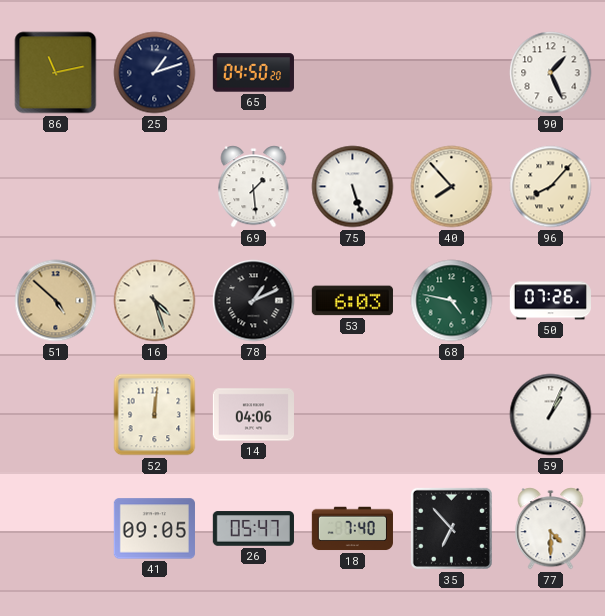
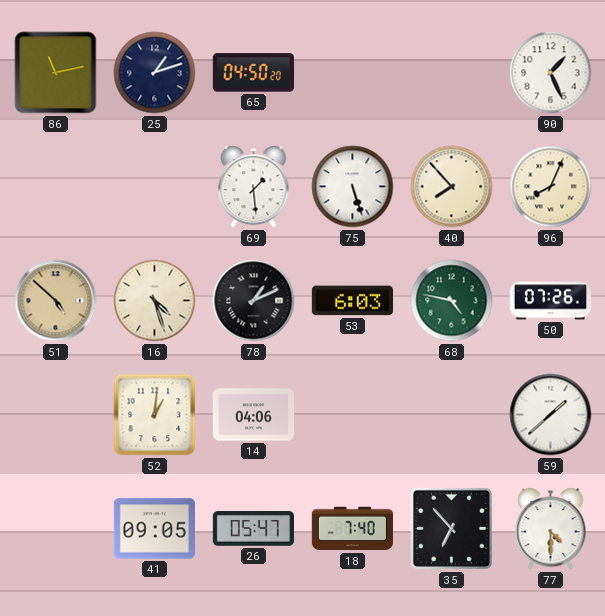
96: 8:07 -> 8:04
52: 12:01 -> 1:01
59: 1:04 -> 1:38
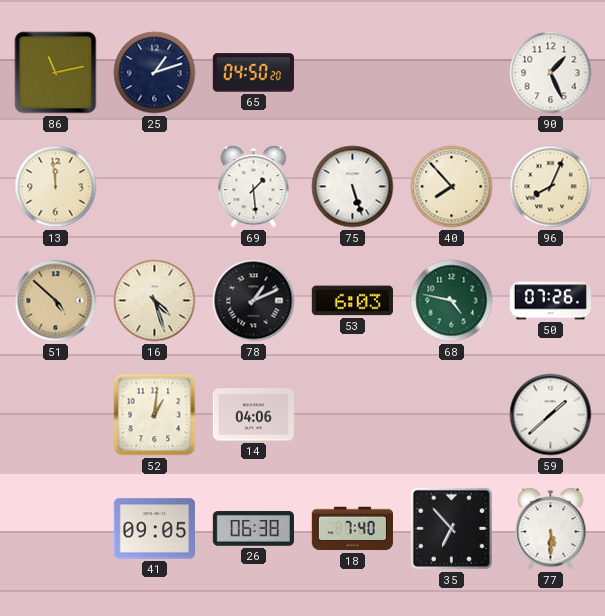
13: none -> 11:59
26: 05:47 -> 06:38
77: 4:30 -> 5:30
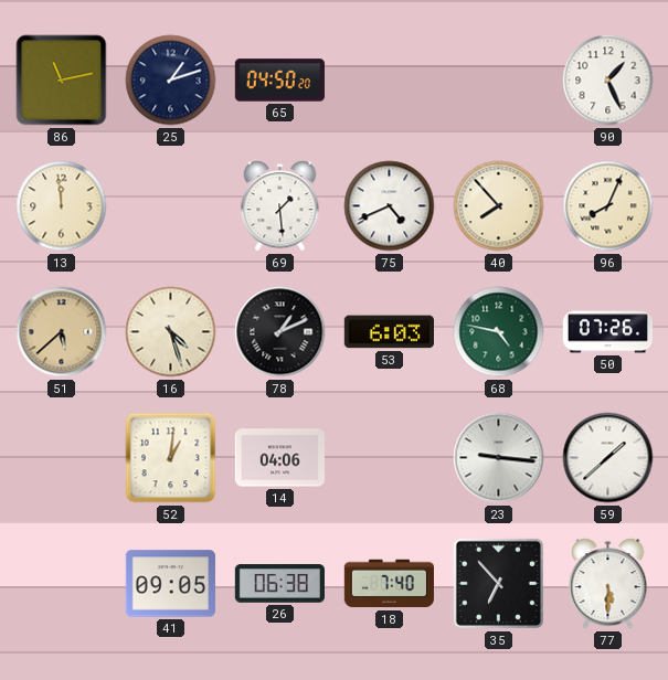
75: 5:27 -> 4:41
51: 4:52 -> 5:38
23: none -> 9:16
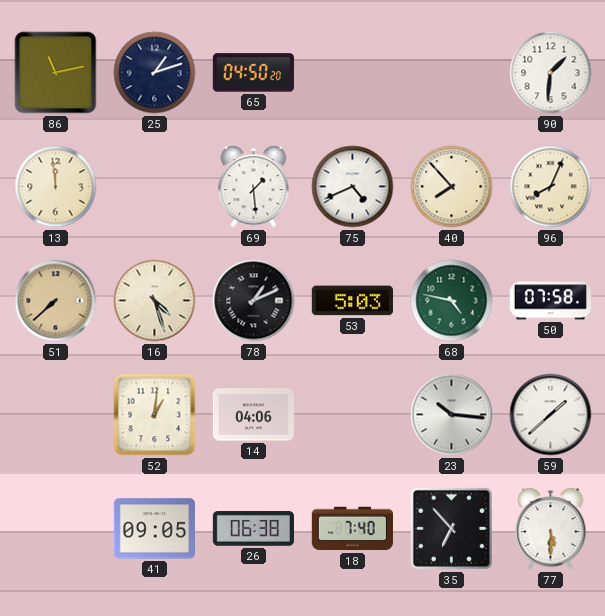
90: 1:26 -> 1:31
51: 5:38 -> 7:38
53: 6:03 -> 5:03
50: 07:26 -> 07:58
23: 9:16 -> 10:16
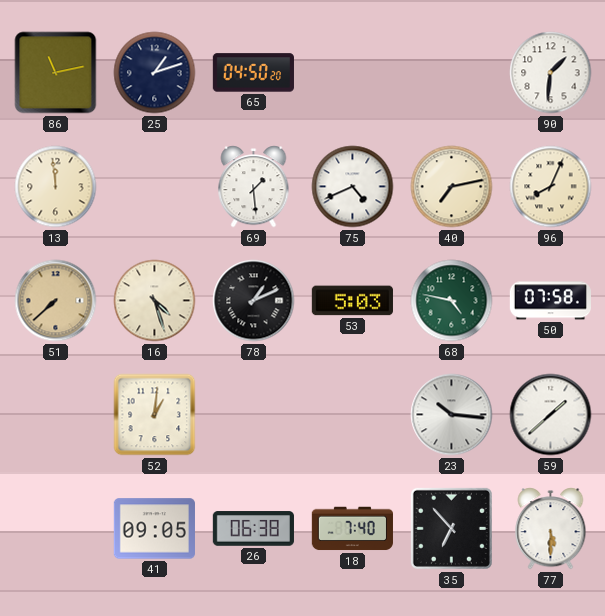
40: 7:53 -> 7:13
14: 04:06 -> none
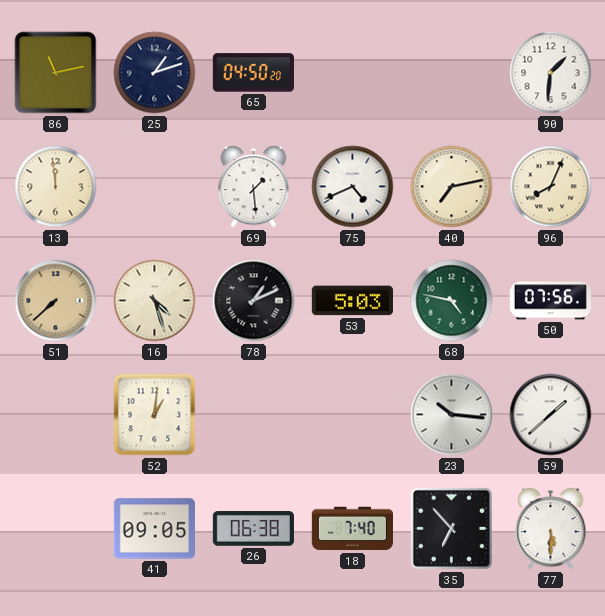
50: 07:58 -> 07:56
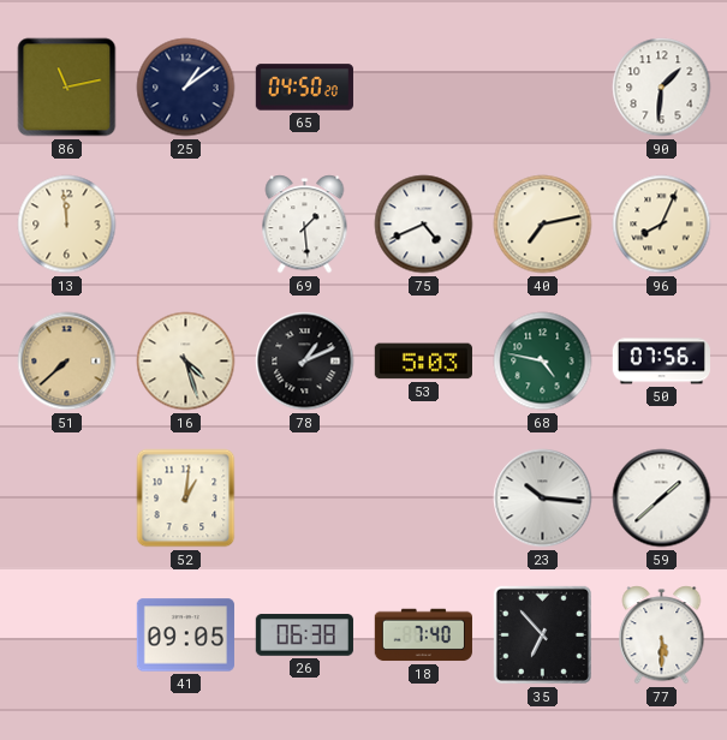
25: 1:12 -> 1:09
